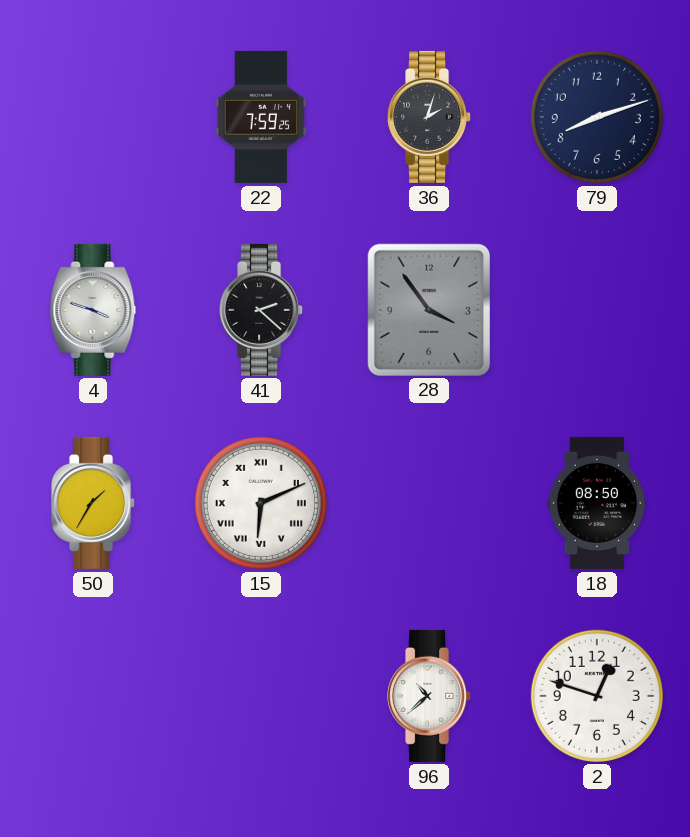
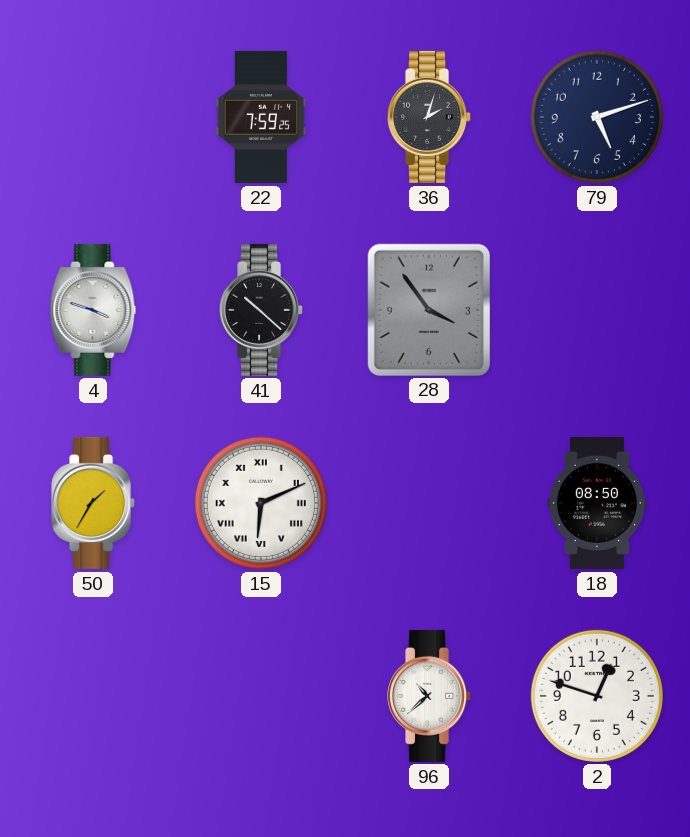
79: 8:12 -> 5:12
41: 2:22 -> 10:22
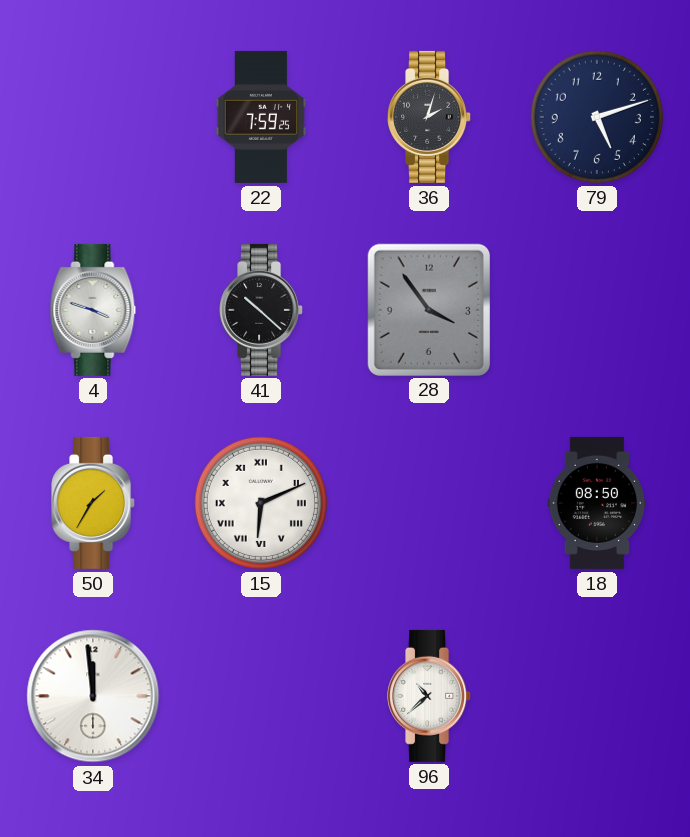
34: none -> 11:59
2: 12:48 -> none
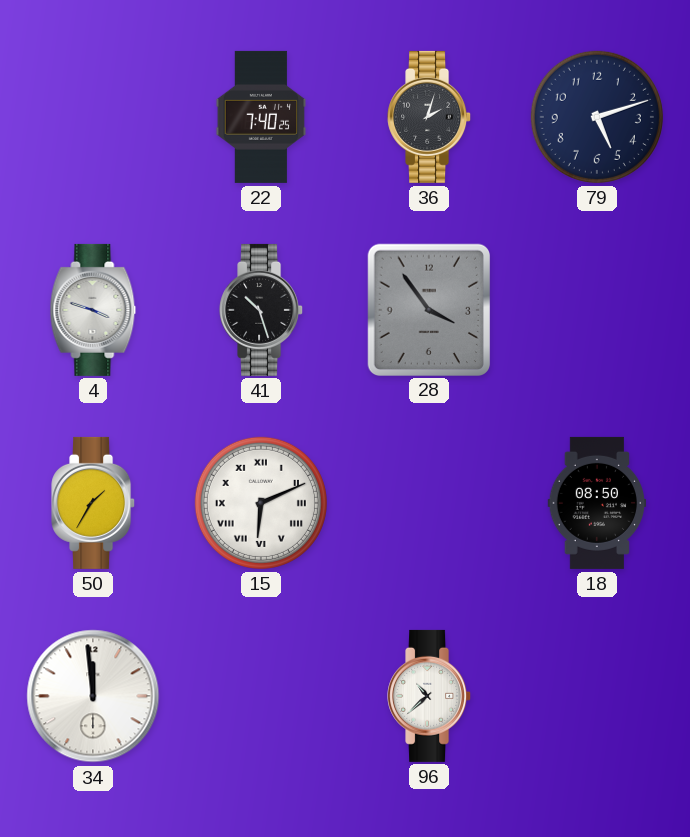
22: 7:59 -> 7:40
41: 10:22 -> 10:27
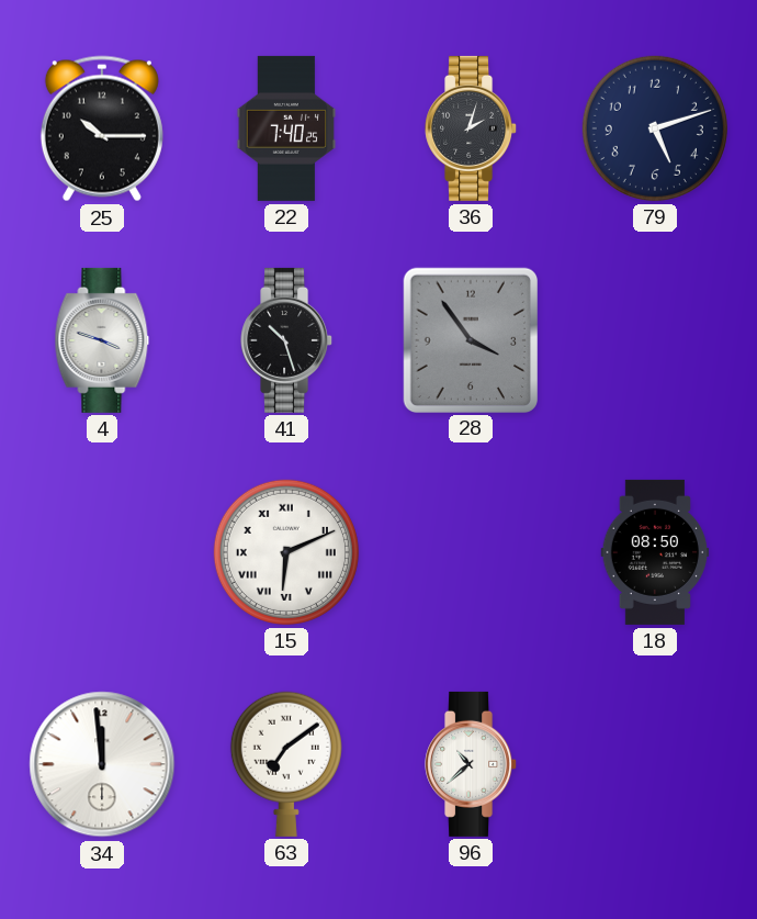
25: none -> 10:15
50: 1:35 -> none
63: none -> 7:09
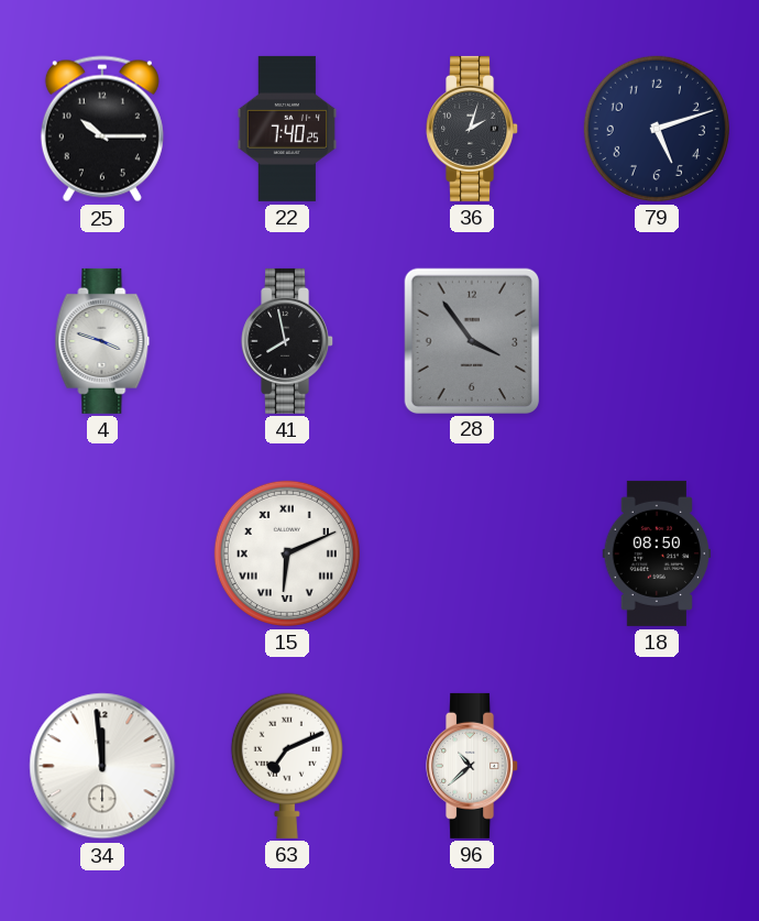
41: 10:27 -> 7:58
63: 7:09 -> 7:11
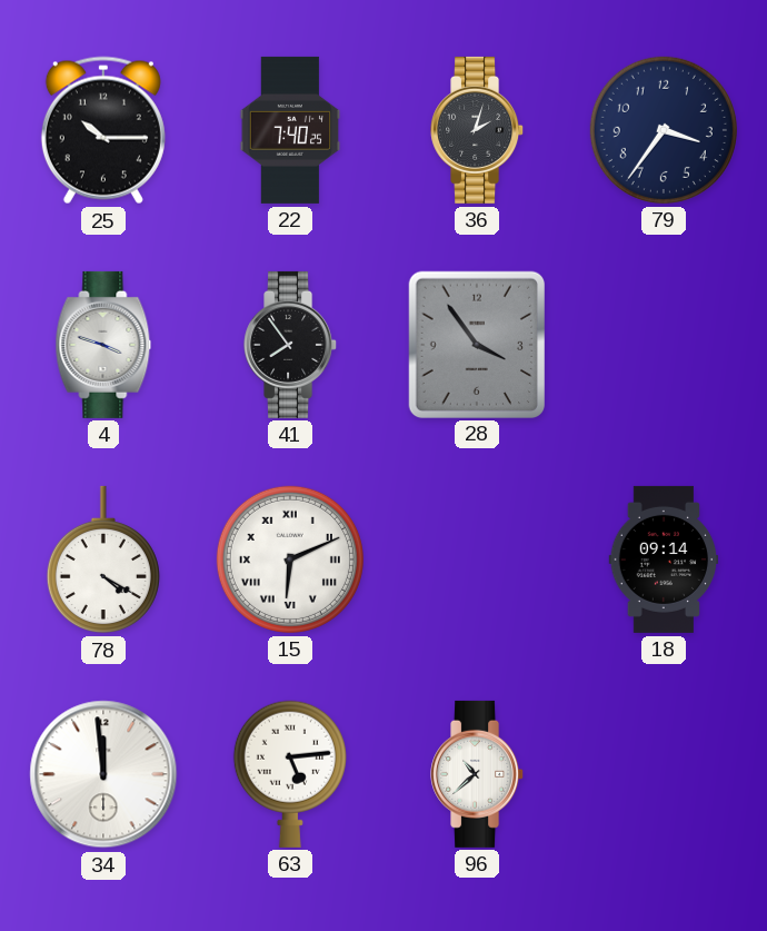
79: 5:12 -> 3:36
41: 7:58 -> 7:54
78: none -> 4:20
18: 08:50 -> 09:14
63: 7:11 -> 5:14
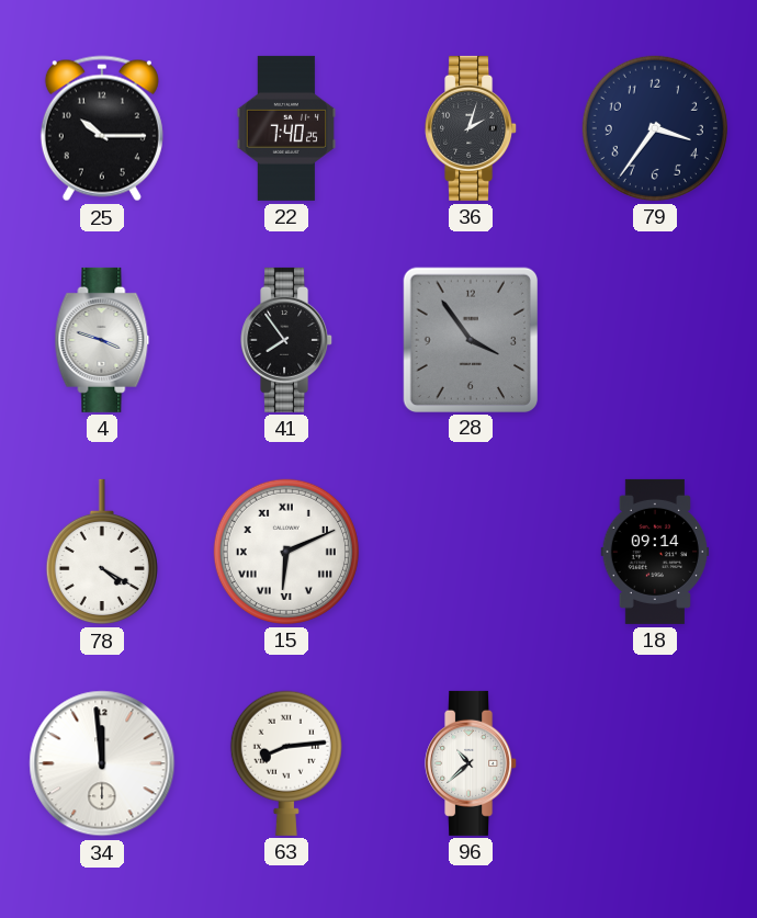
63: 5:14 -> 8:14
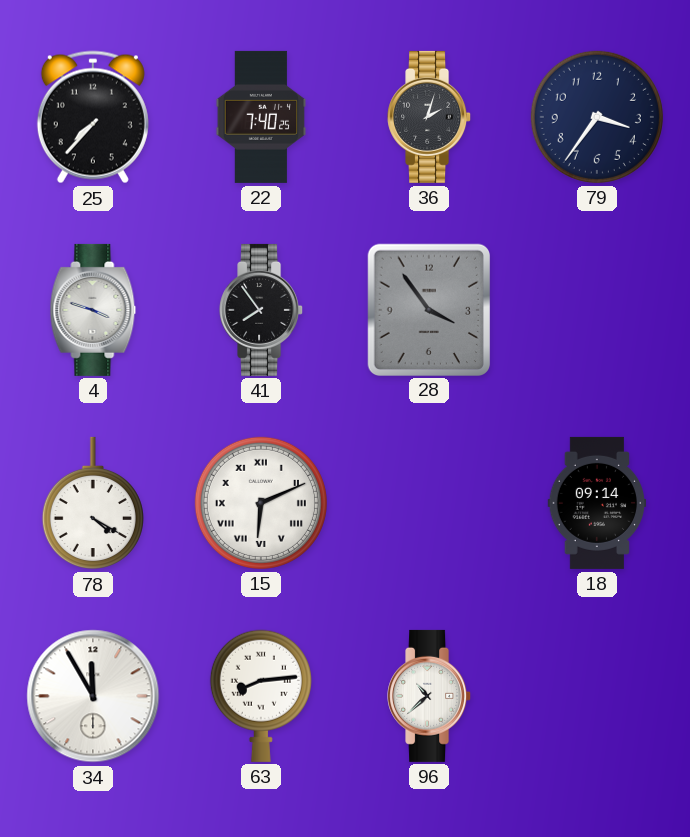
25: 10:15 -> 7:37
34: 11:59 -> 11:55
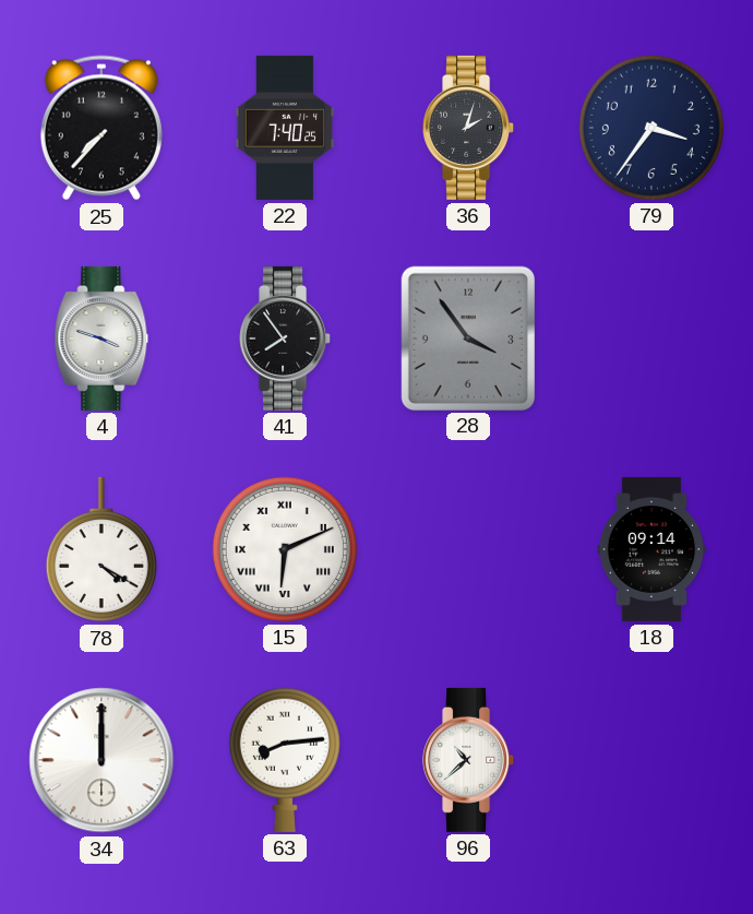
34: 11:55 -> 12:00
